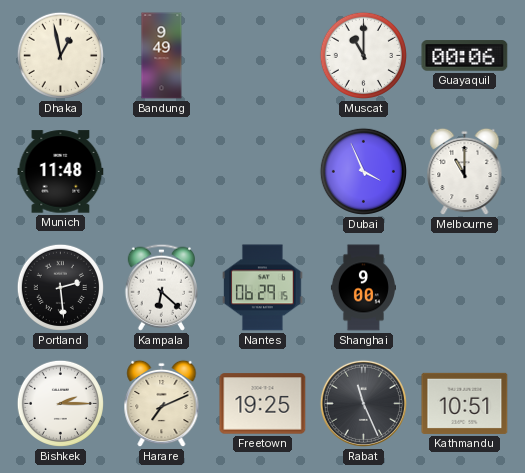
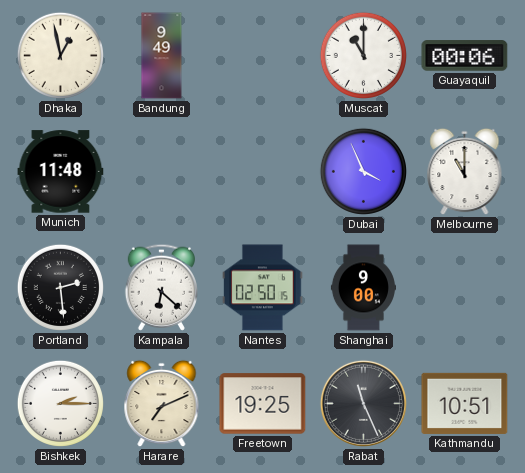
Nantes: 06:29 -> 02:50
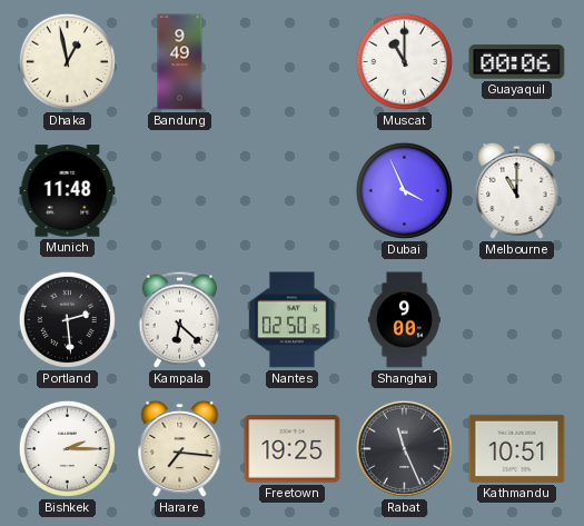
Harare: 7:11 -> 7:16
